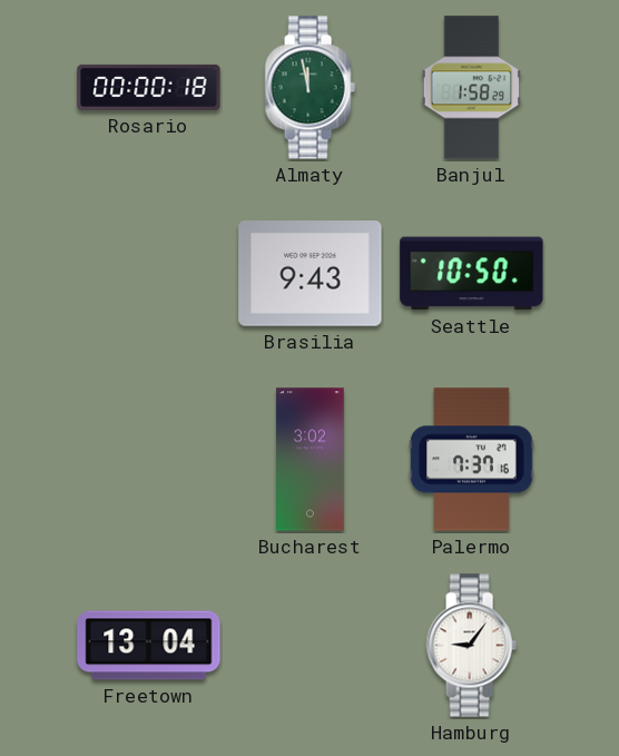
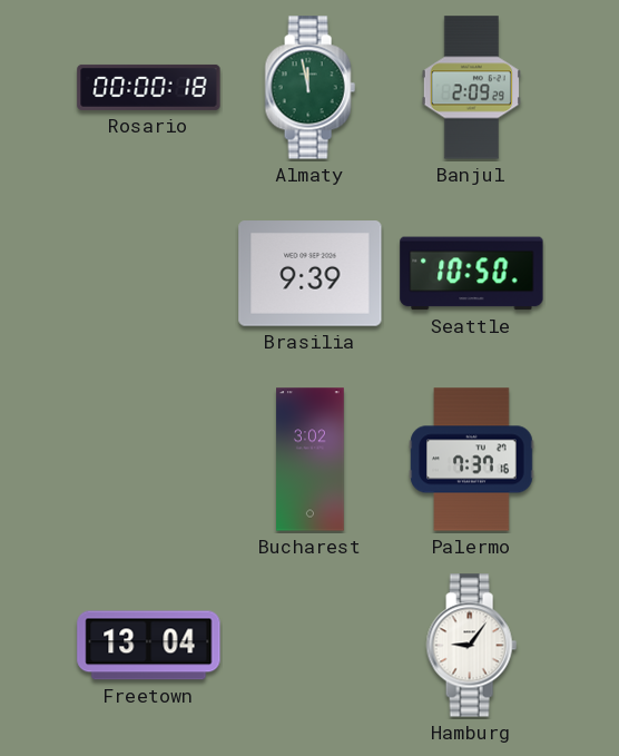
Banjul: 1:58 -> 2:09
Brasilia: 9:43 -> 9:39
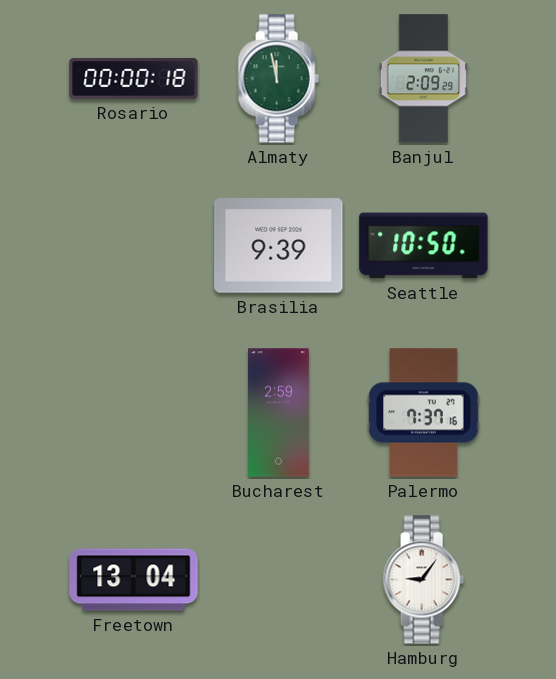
Bucharest: 3:02 -> 2:59
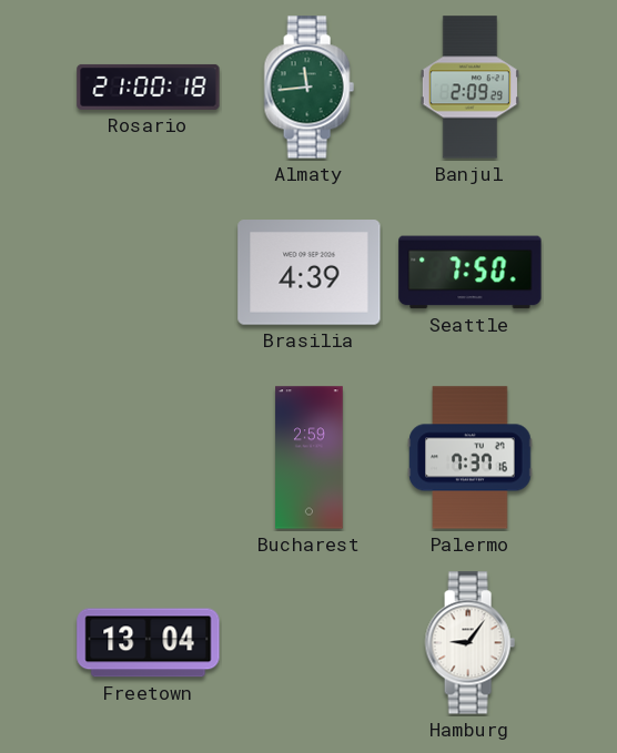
Rosario: 00:00 -> 21:00
Almaty: 11:58 -> 11:44
Brasilia: 9:39 -> 4:39
Seattle: 10:50 -> 7:50
